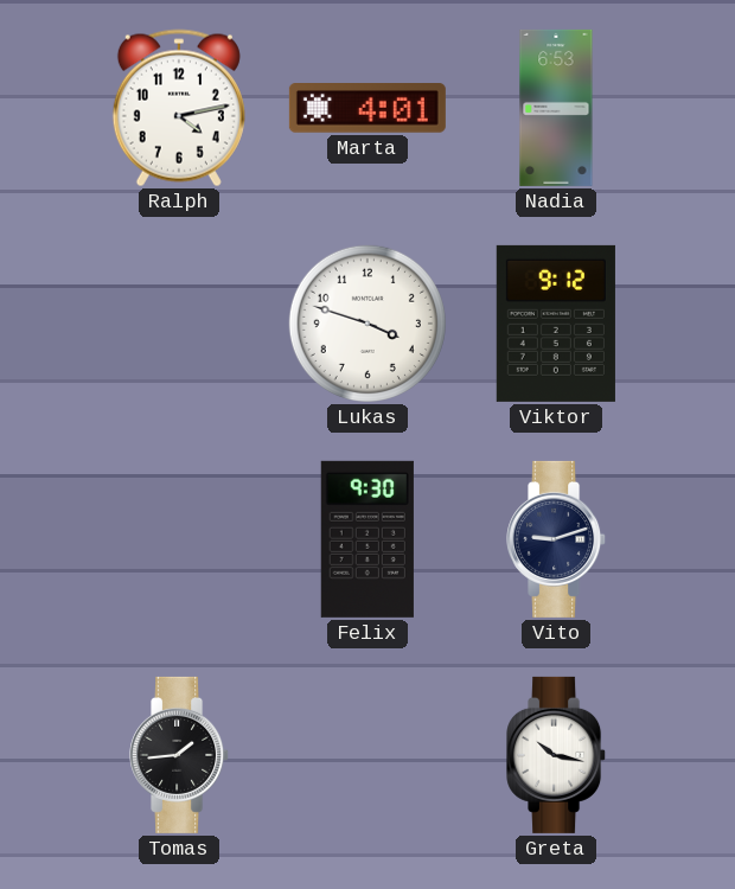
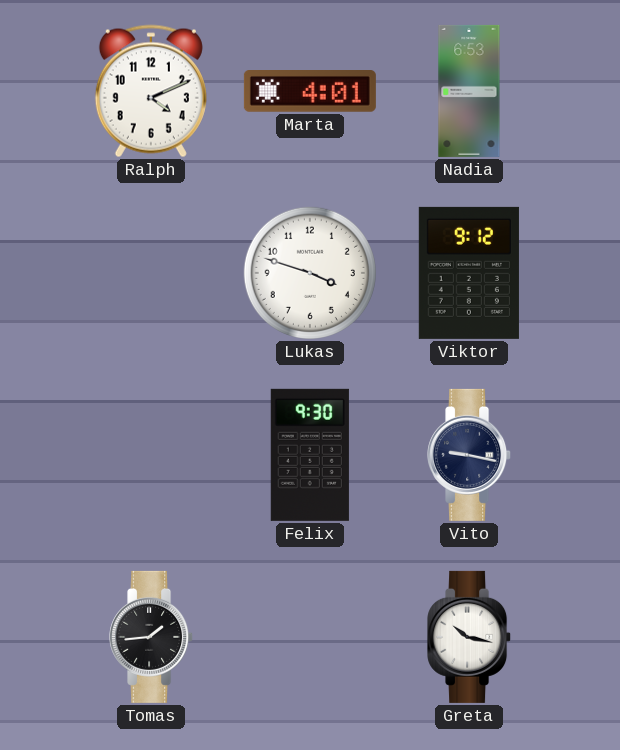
Ralph: 4:13 -> 4:11
Vito: 9:12 -> 9:17
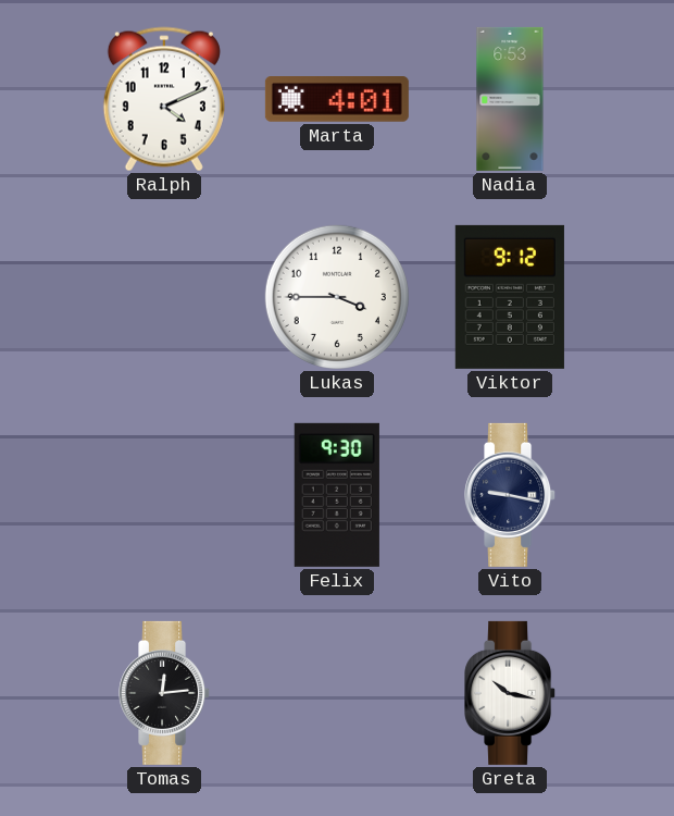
Lukas: 3:48 -> 3:45
Tomas: 1:44 -> 12:14
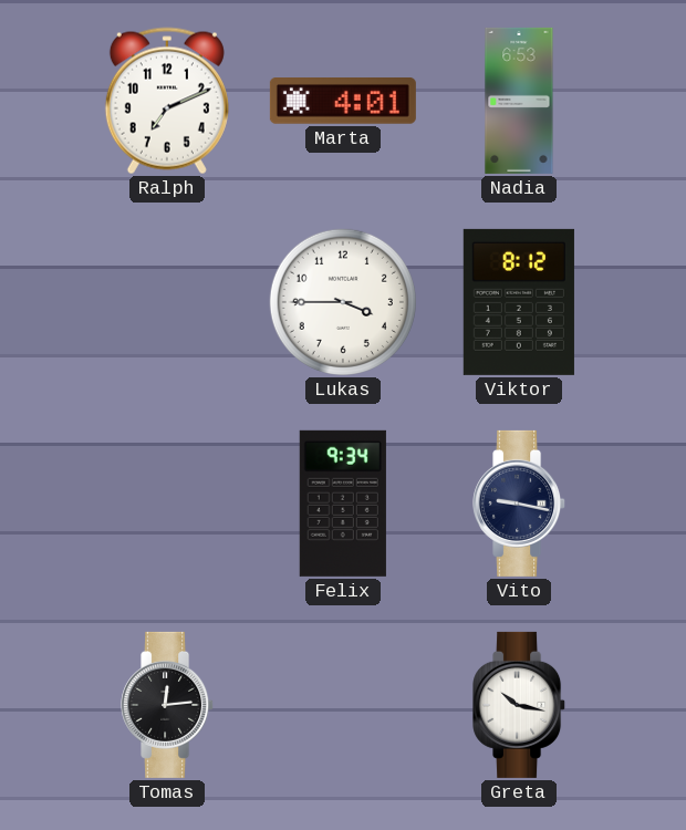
Ralph: 4:11 -> 7:11
Viktor: 9:12 -> 8:12
Felix: 9:30 -> 9:34
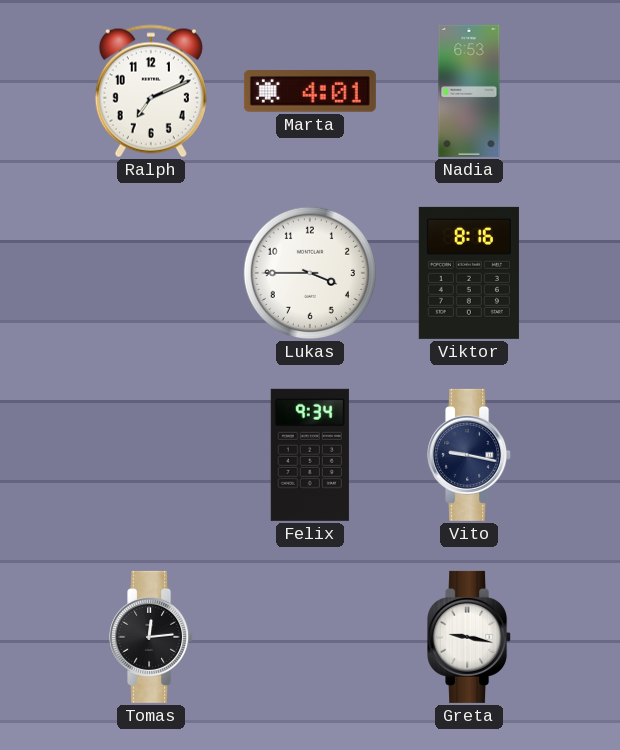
Viktor: 8:12 -> 8:16
Greta: 10:17 -> 9:17
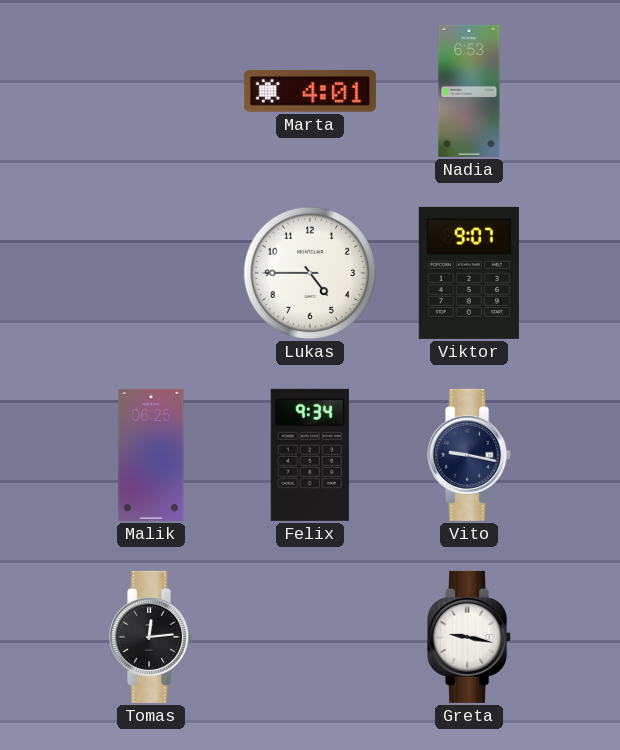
Ralph: 7:11 -> none
Lukas: 3:45 -> 4:45
Viktor: 8:16 -> 9:07
Malik: none -> 06:25
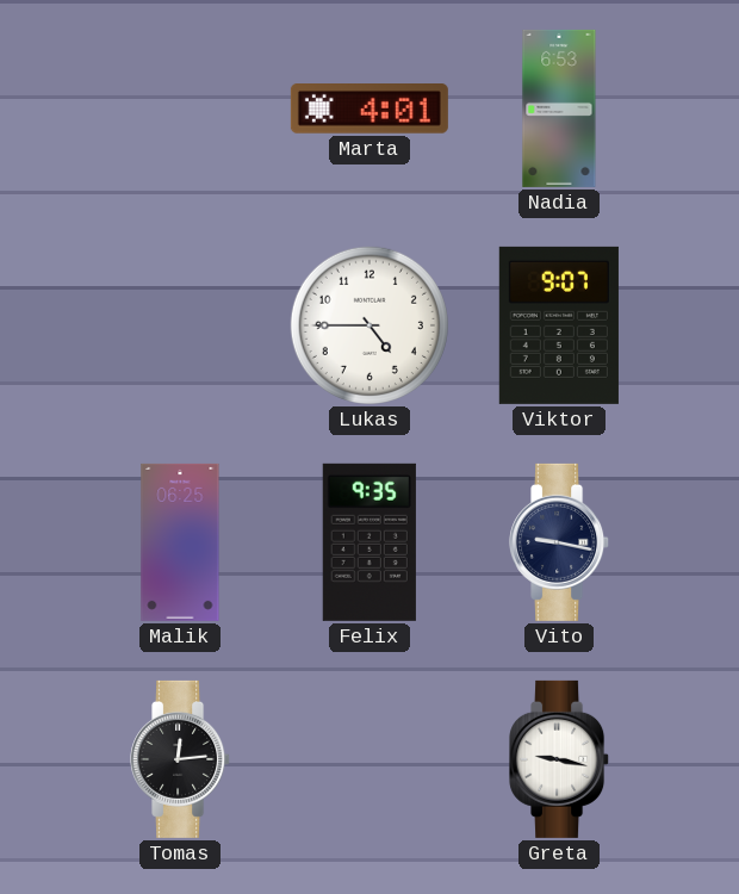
Felix: 9:34 -> 9:35
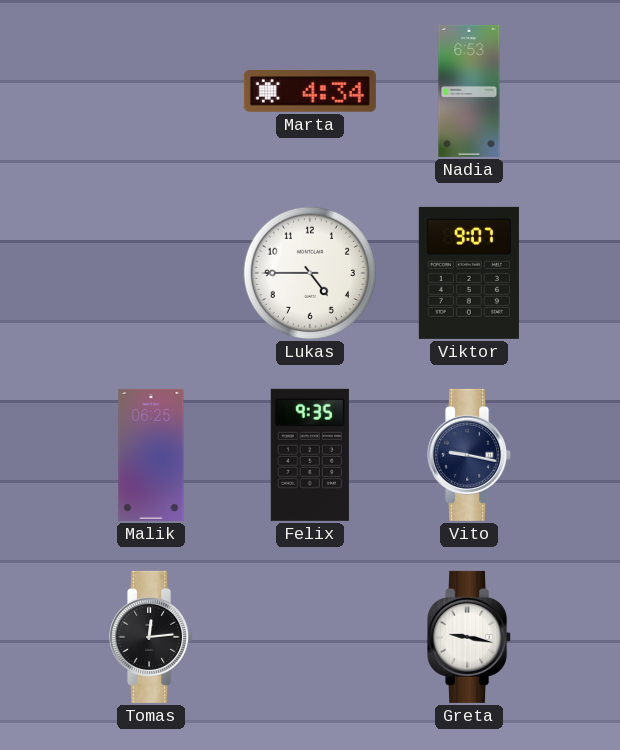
Marta: 4:01 -> 4:34
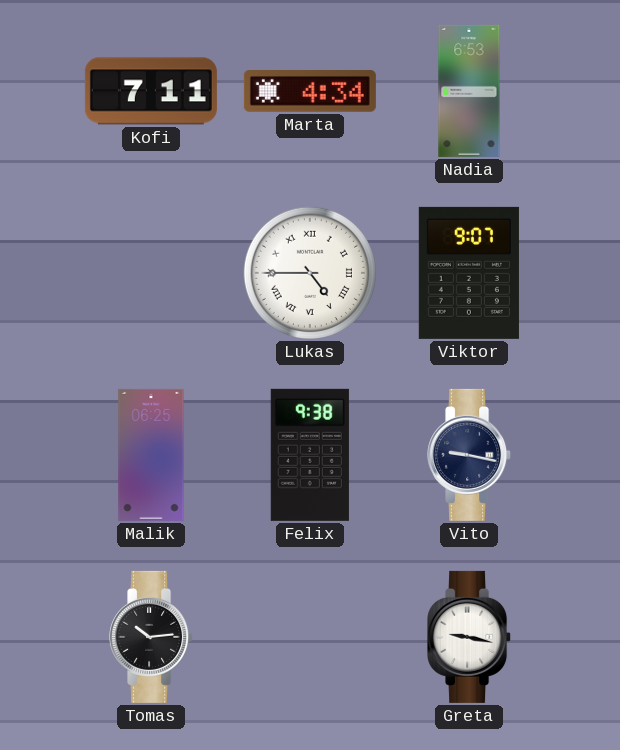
Kofi: none -> 7:11
Lukas numerals: Arabic -> Roman
Felix: 9:35 -> 9:38
Tomas: 12:14 -> 10:14
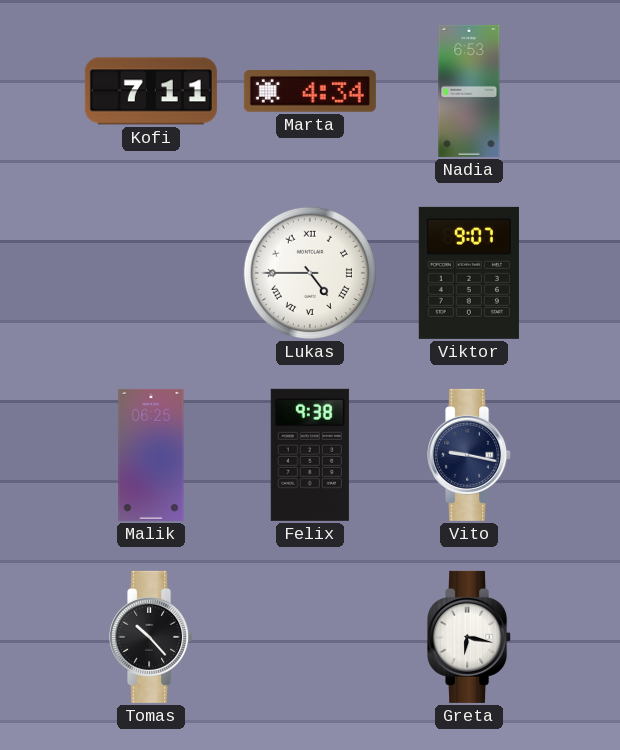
Tomas: 10:14 -> 10:23
Greta: 9:17 -> 6:17
